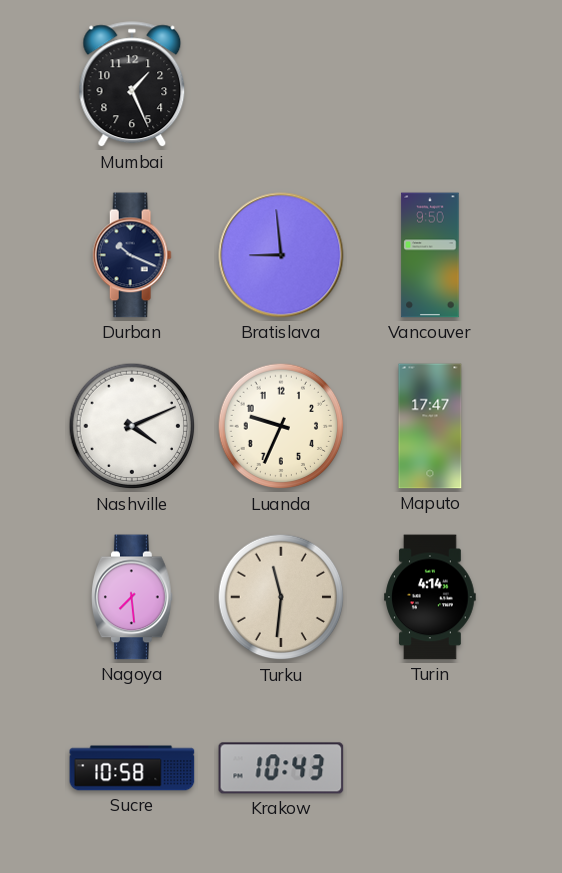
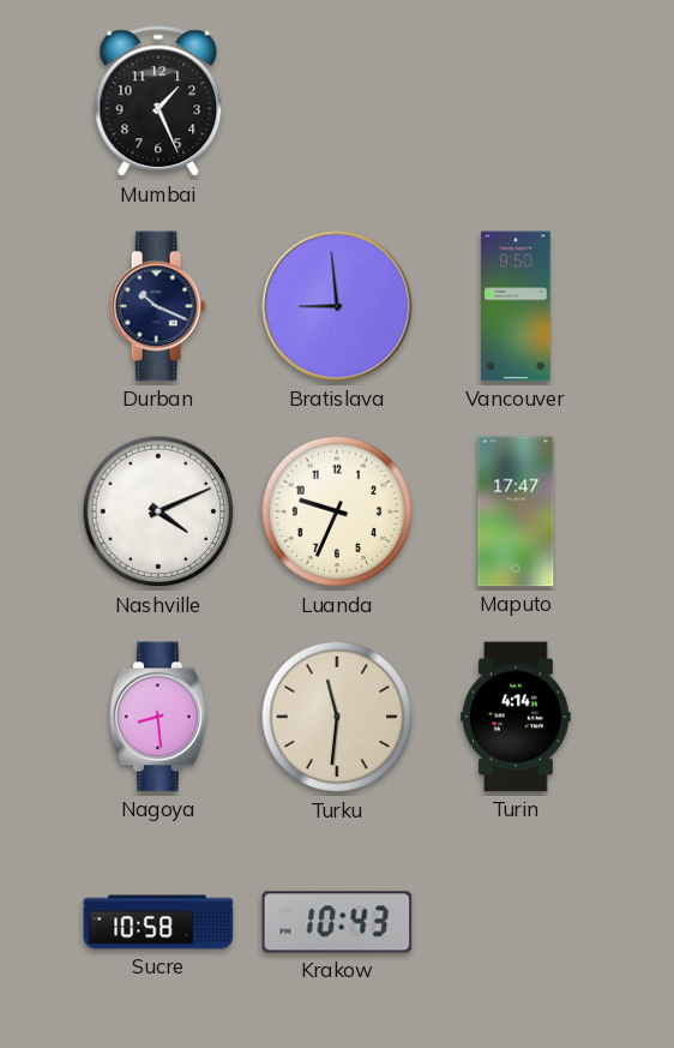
Nagoya: 7:29 -> 8:29
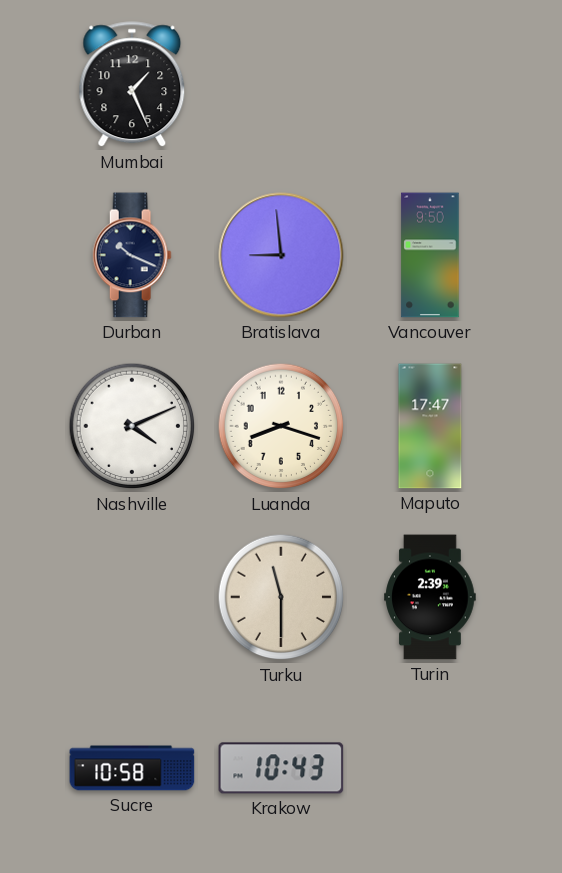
Luanda: 9:34 -> 8:18
Nagoya: 8:29 -> none
Turku: 11:31 -> 11:30
Turin: 4:14 -> 2:39
